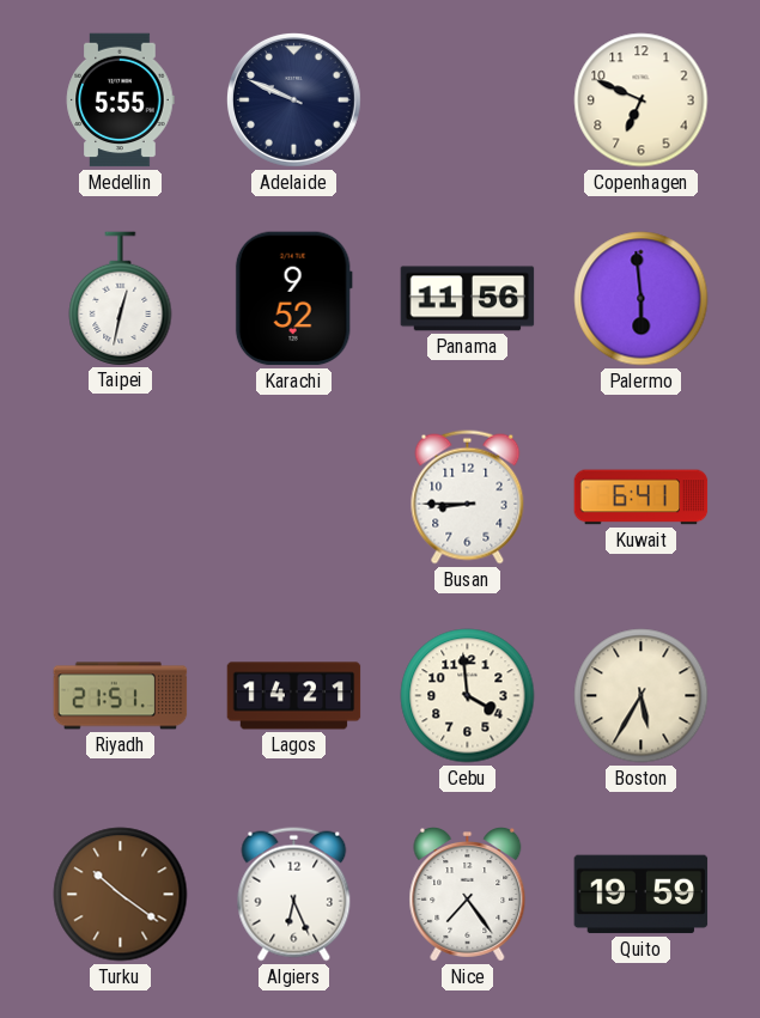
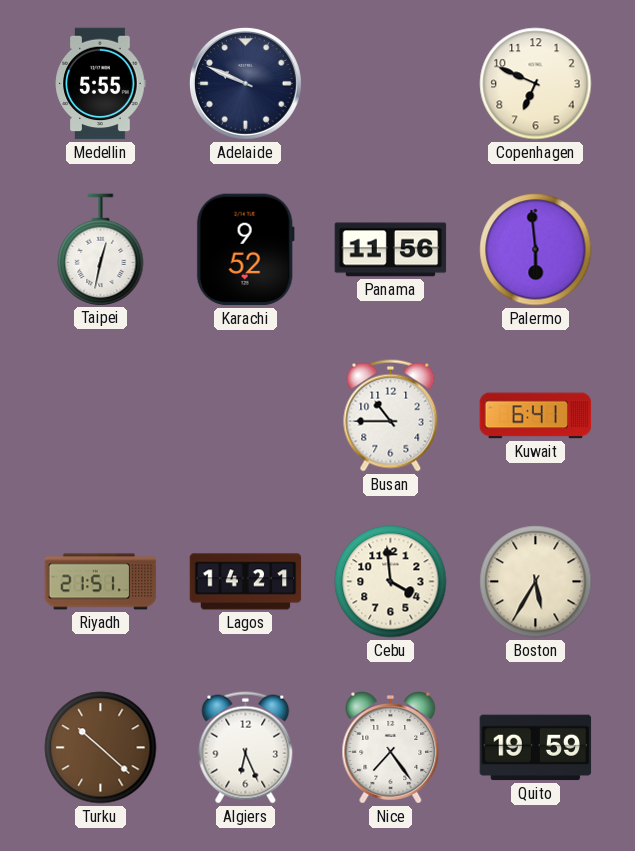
Busan: 8:45 -> 10:45
Turku: 10:21 -> 10:22
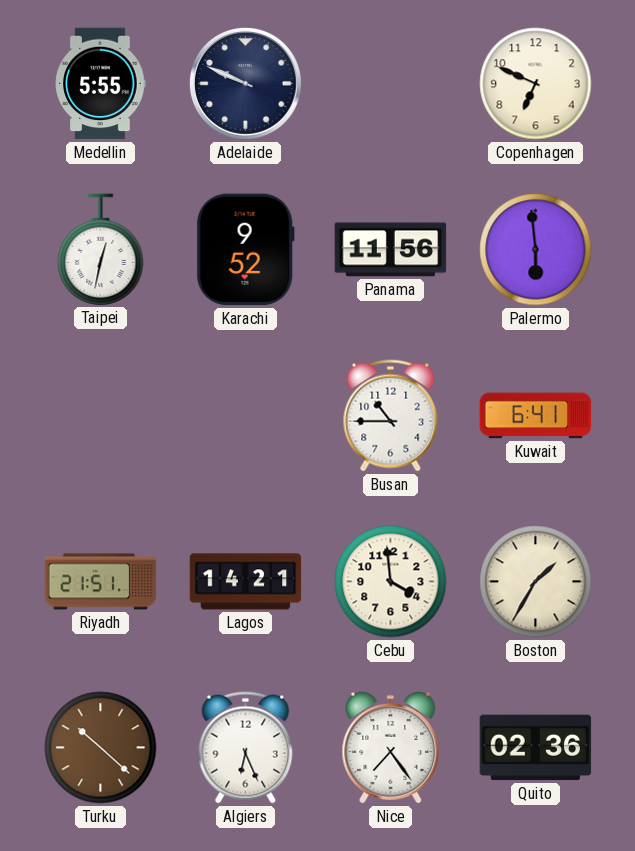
Boston: 5:35 -> 1:35
Quito: 19:59 -> 02:36
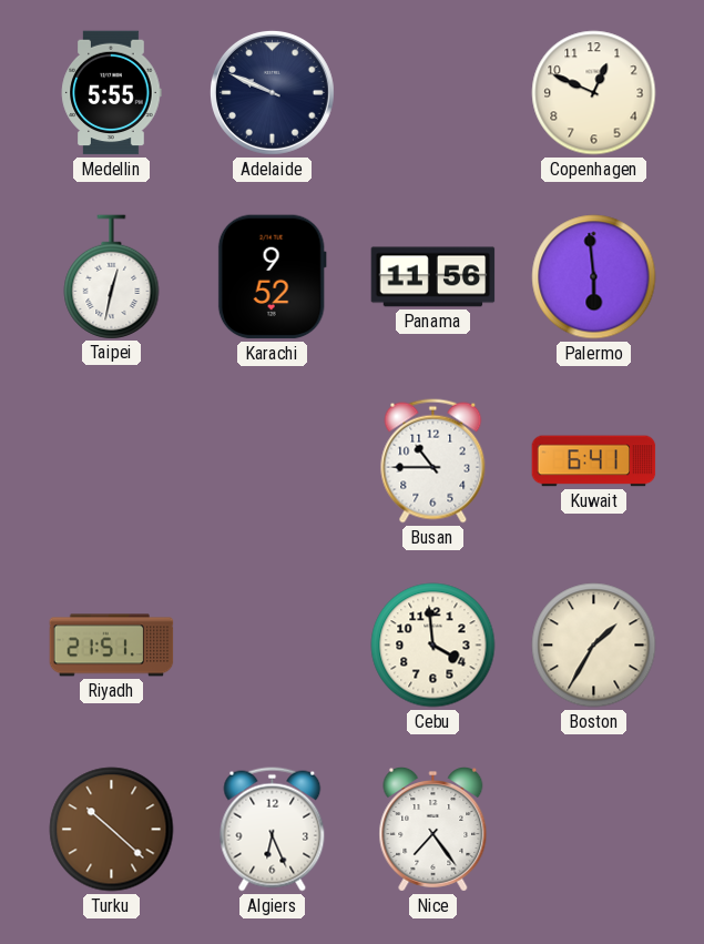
Copenhagen: 6:49 -> 12:49
Lagos: 14:21 -> none
Quito: 02:36 -> none
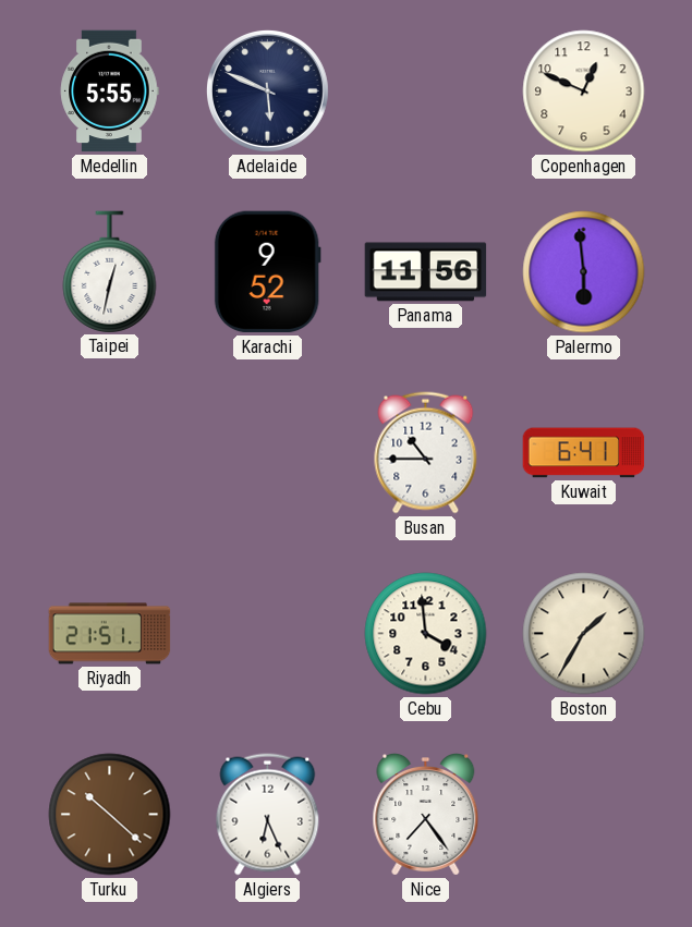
Adelaide: 9:49 -> 5:49
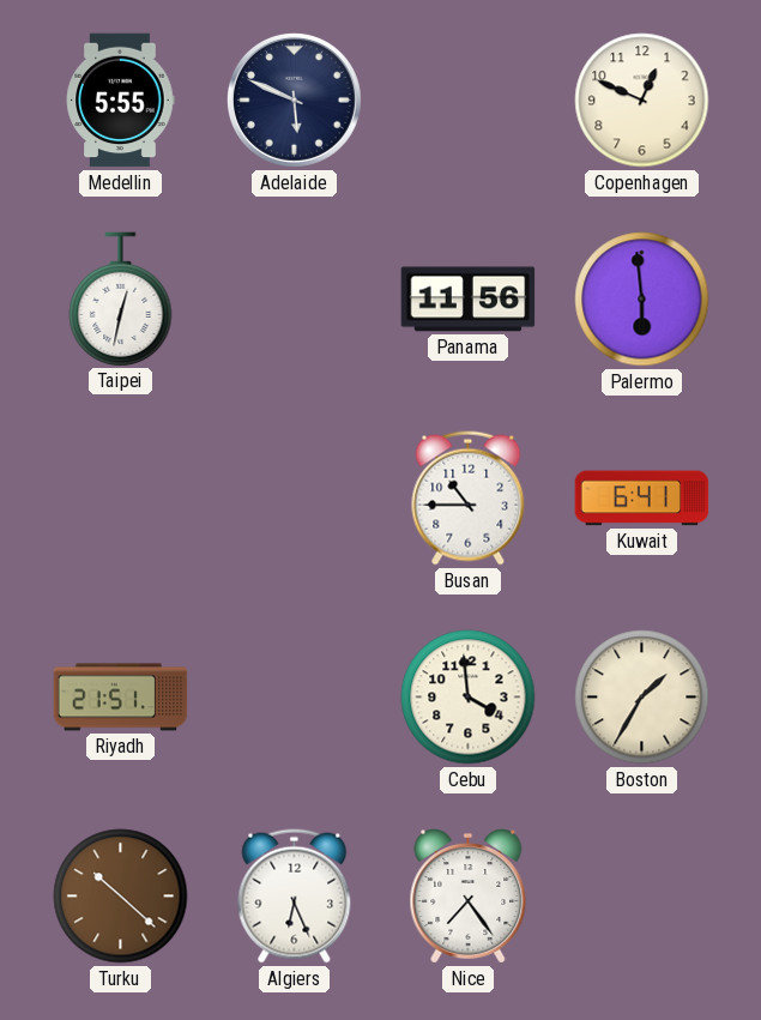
Karachi: 9:52 -> none
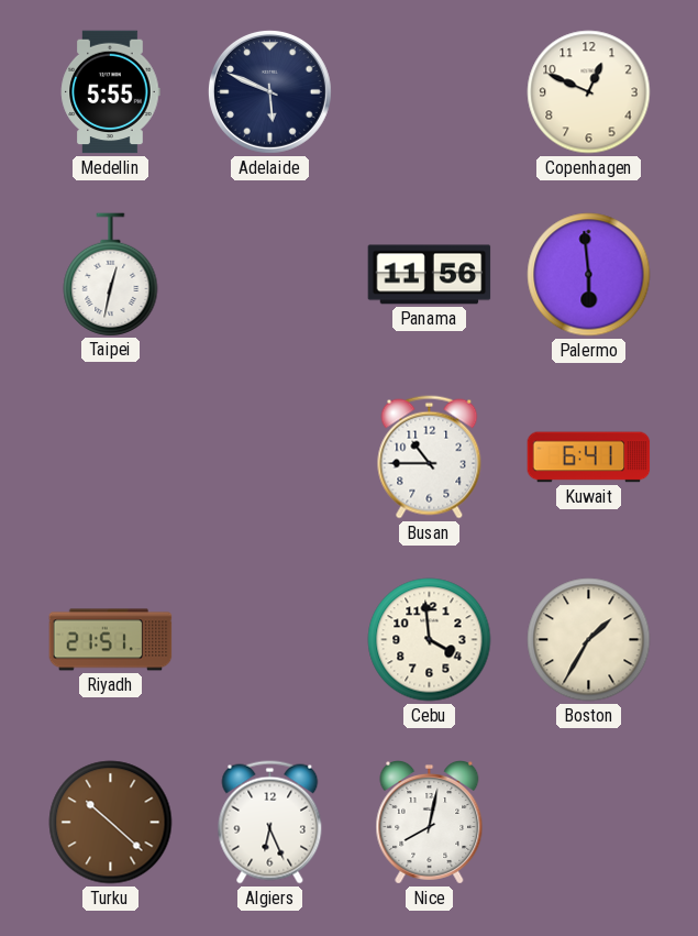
Nice: 7:24 -> 8:02
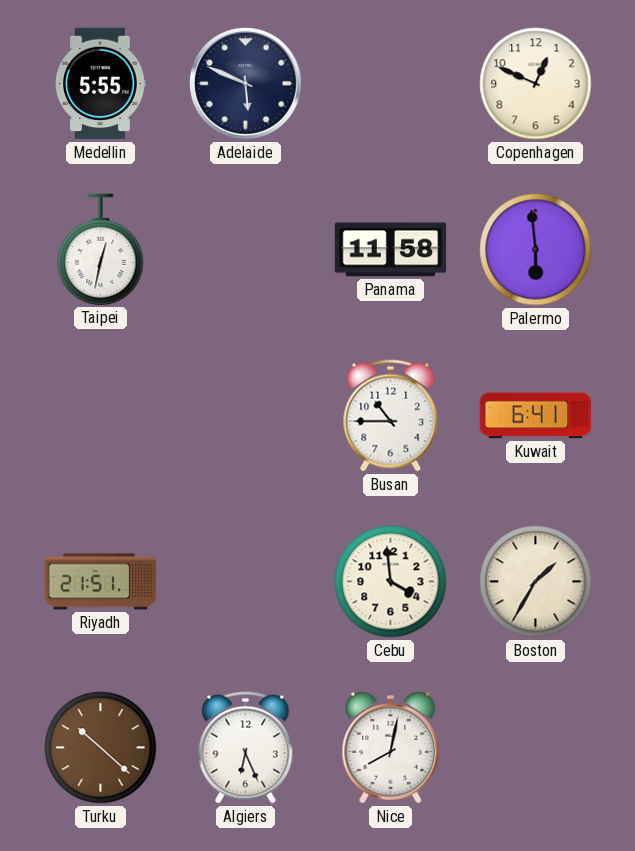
Panama: 11:56 -> 11:58
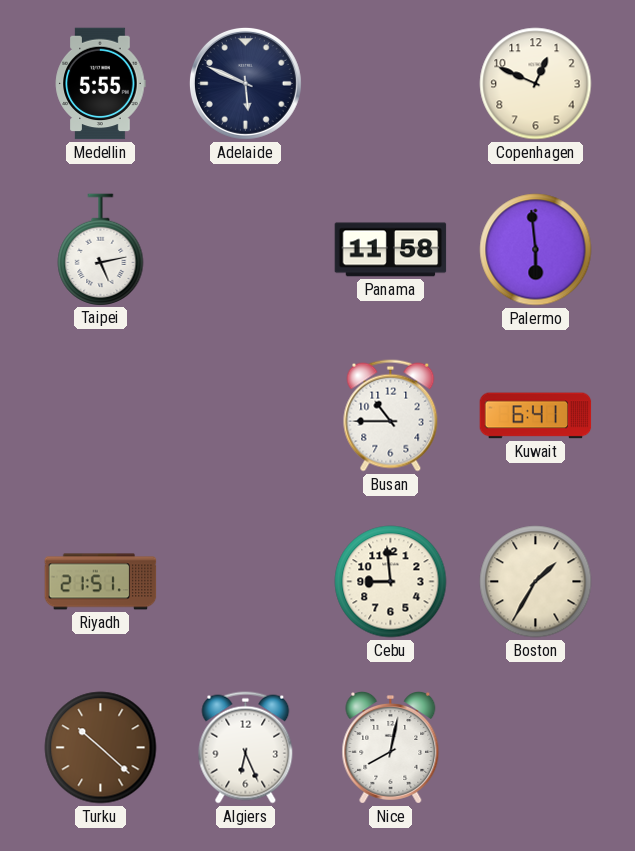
Taipei: 12:32 -> 5:13
Cebu: 3:59 -> 8:59
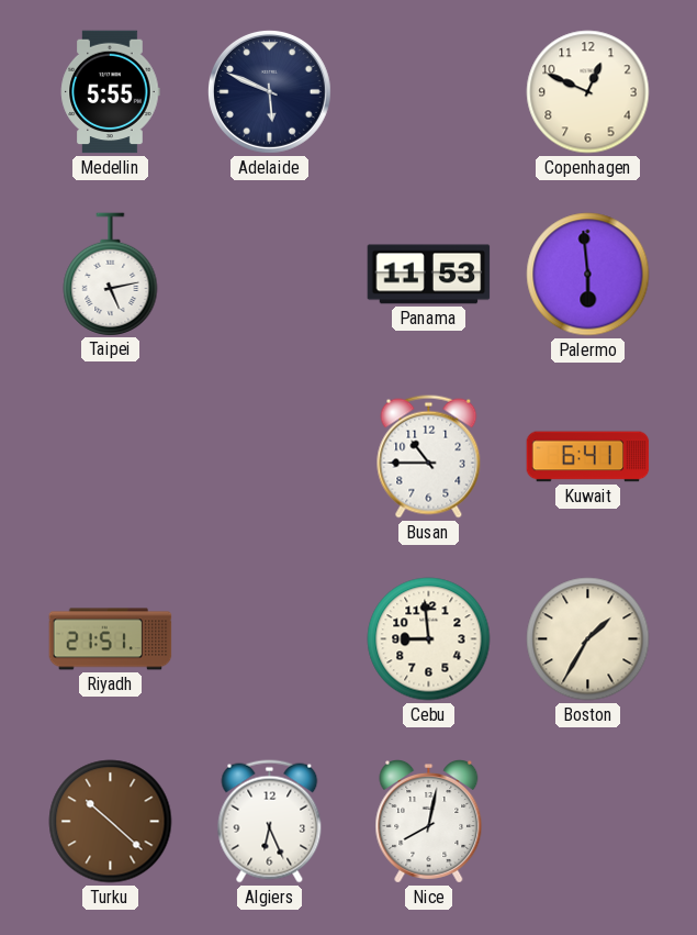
Panama: 11:58 -> 11:53
